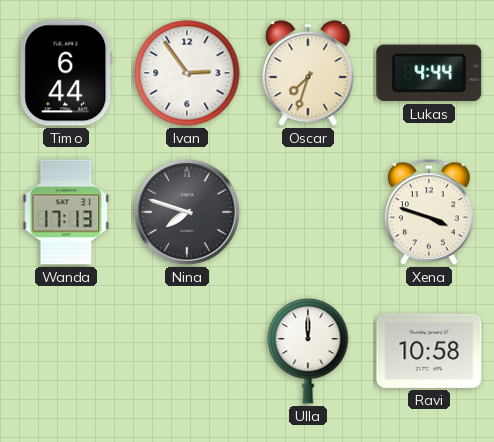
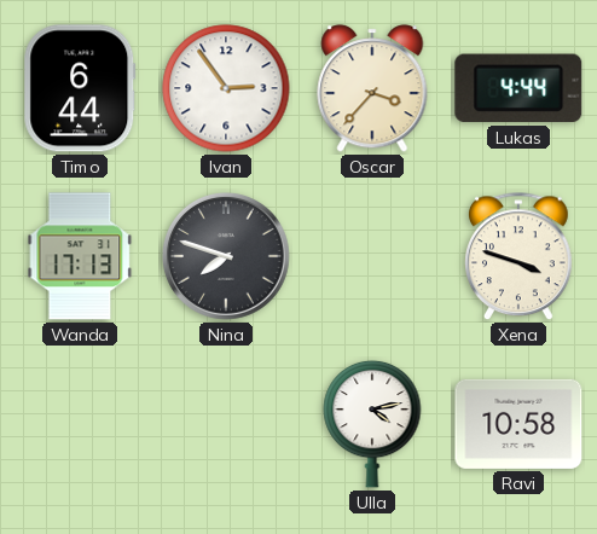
Oscar: 7:33 -> 3:37
Ulla: 12:00 -> 4:13
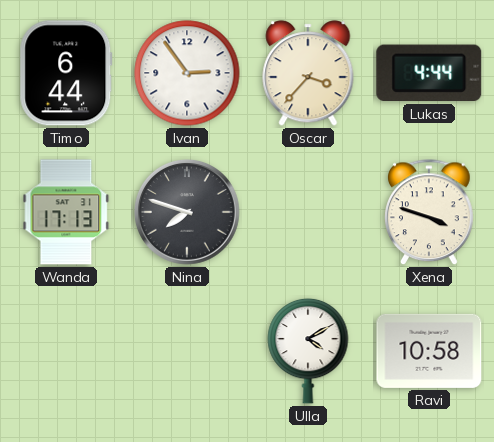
Ulla: 4:13 -> 4:10
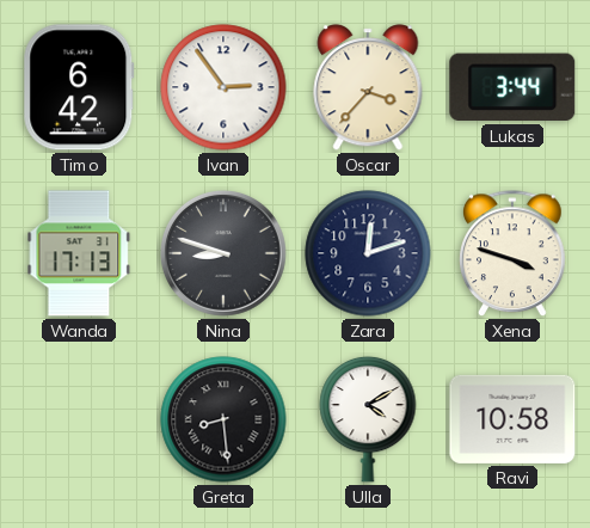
Timo: 6:44 -> 6:42
Lukas: 4:44 -> 3:44
Nina: 7:48 -> 8:48
Zara: none -> 12:12
Greta: none -> 8:29
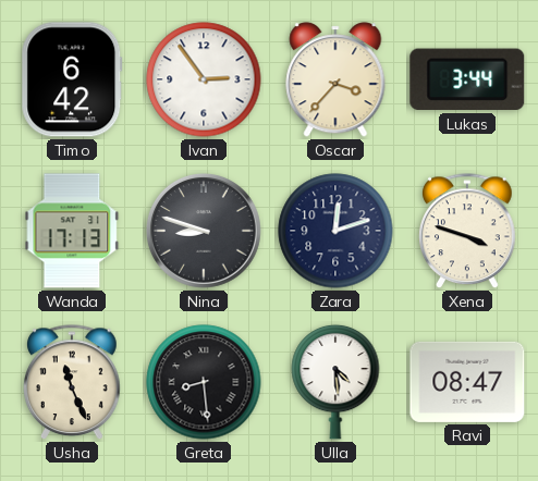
Usha: none -> 11:26
Ulla: 4:10 -> 4:29
Ravi: 10:58 -> 08:47
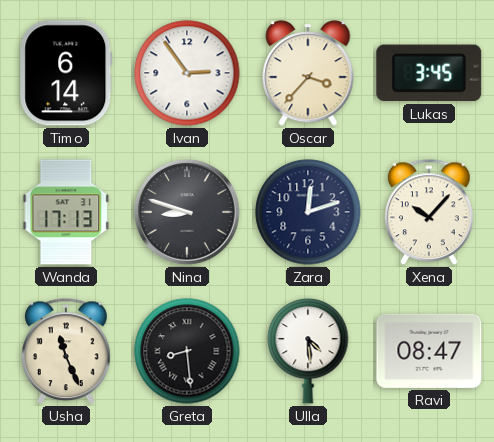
Timo: 6:42 -> 6:14
Lukas: 3:44 -> 3:45
Xena: 3:48 -> 10:07
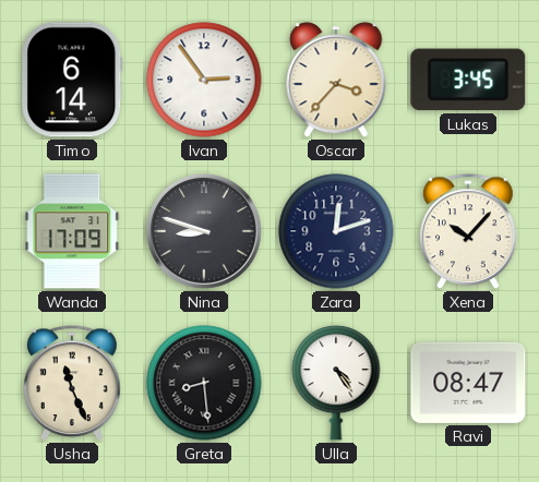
Wanda: 17:13 -> 17:09
Ulla: 4:29 -> 4:24
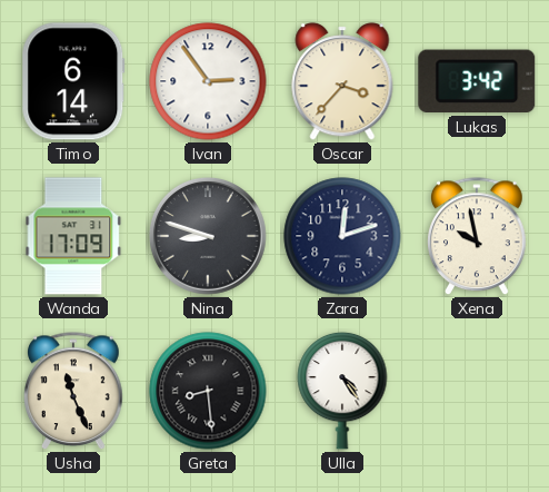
Lukas: 3:45 -> 3:42
Xena: 10:07 -> 9:58
Ravi: 08:47 -> none
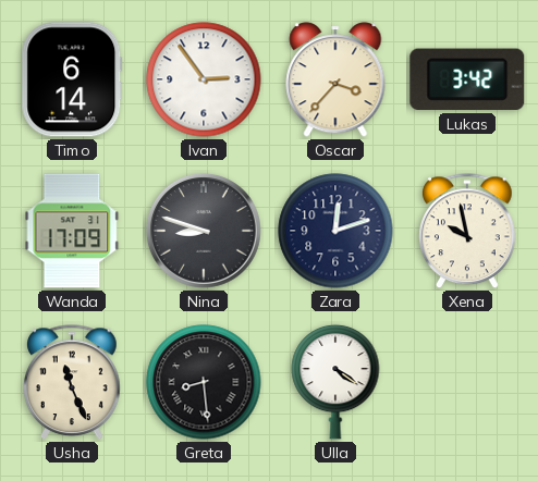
Ulla: 4:24 -> 4:21
